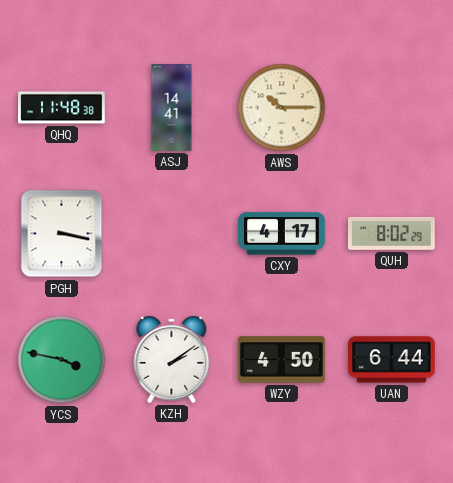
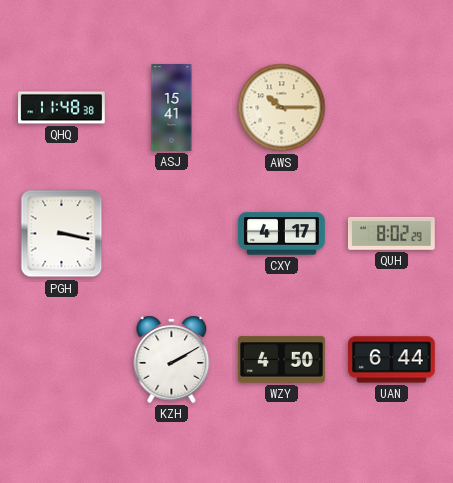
ASJ: 14:41 -> 15:41
YCS: 3:47 -> none
KZH: 2:09 -> 2:10
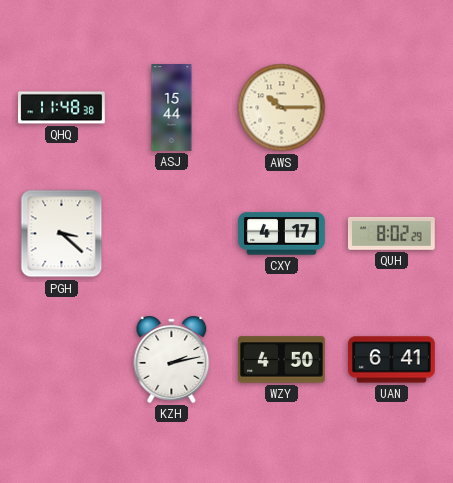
ASJ: 15:41 -> 15:44
PGH: 3:17 -> 3:22
KZH: 2:10 -> 2:13
UAN: 6:44 -> 6:41
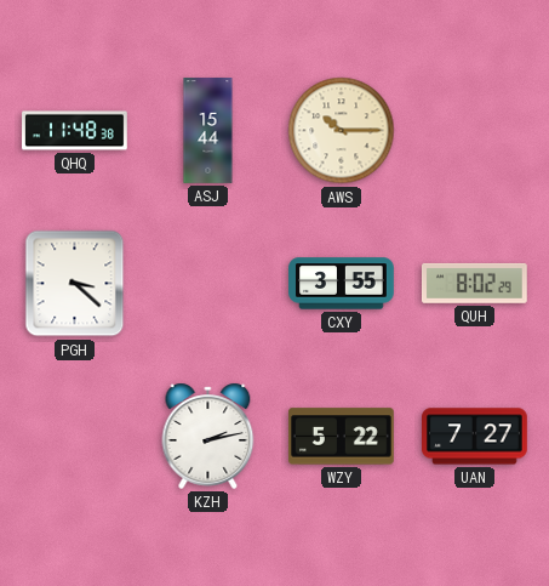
CXY: 4:17 -> 3:55
WZY: 4:50 -> 5:22
UAN: 6:41 -> 7:27
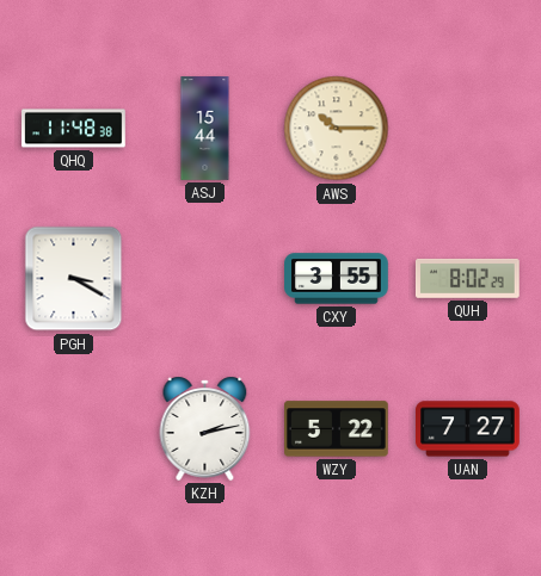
PGH: 3:22 -> 3:20
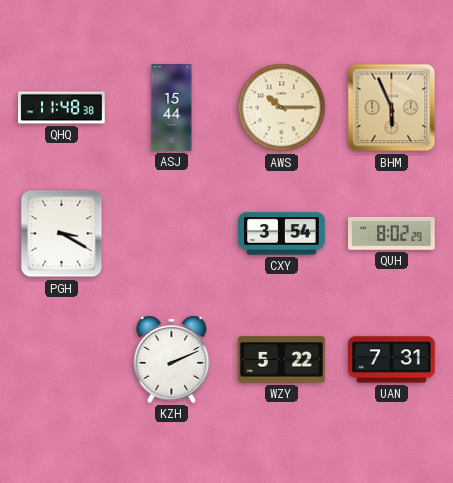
BHM: none -> 5:56
CXY: 3:55 -> 3:54
KZH: 2:13 -> 2:11
UAN: 7:27 -> 7:31
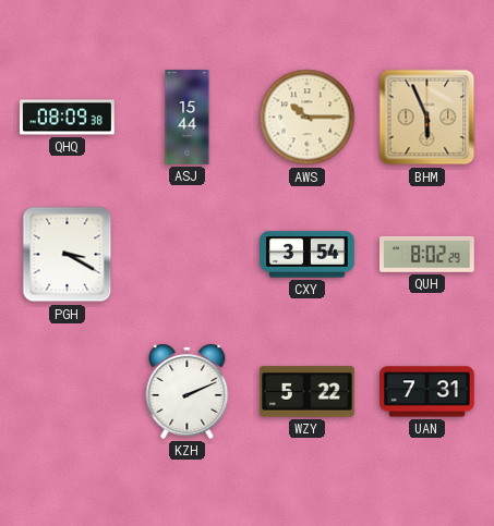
QHQ: 11:48 -> 08:09
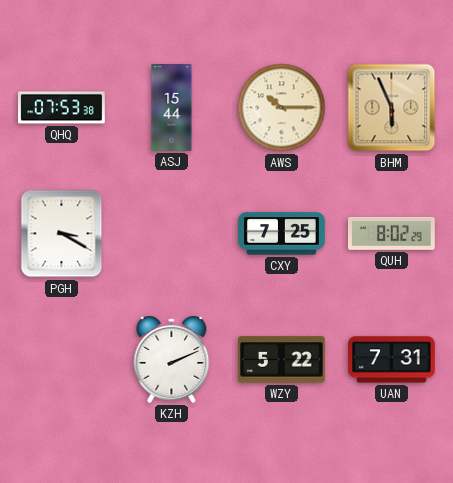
QHQ: 08:09 -> 07:53
CXY: 3:54 -> 7:25
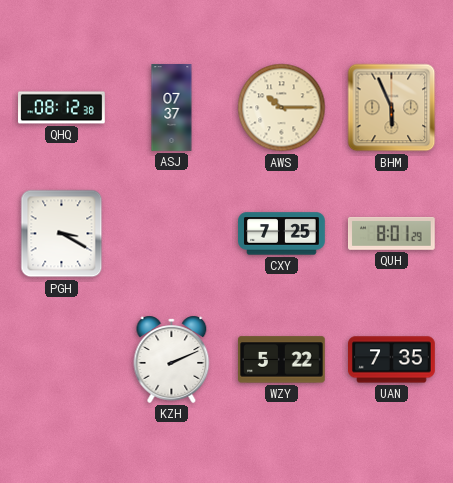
QHQ: 07:53 -> 08:12
ASJ: 15:44 -> 07:37
QUH: 8:02 -> 8:01
UAN: 7:31 -> 7:35
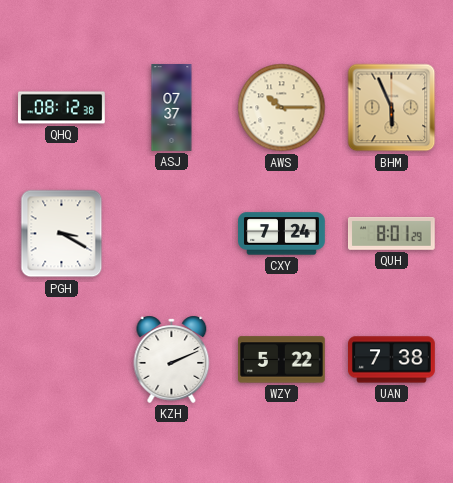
CXY: 7:25 -> 7:24
UAN: 7:35 -> 7:38
